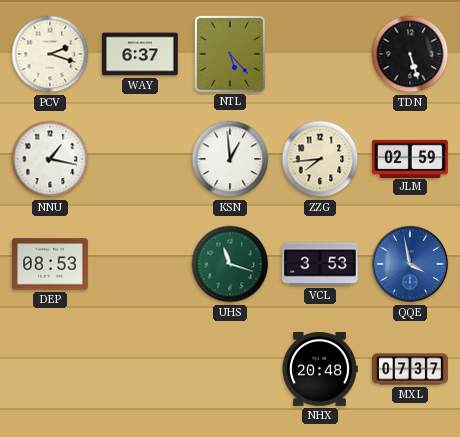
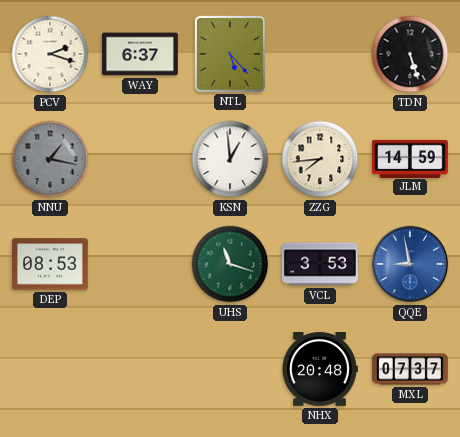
NNU dial: white -> grey
JLM: 02:59 -> 14:59
QQE: 3:58 -> 8:58
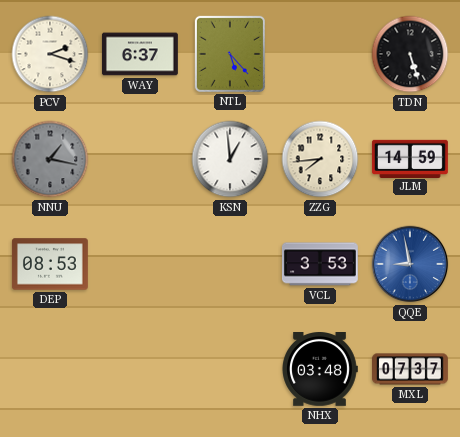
UHS: 11:18 -> none
NHX: 20:48 -> 03:48
